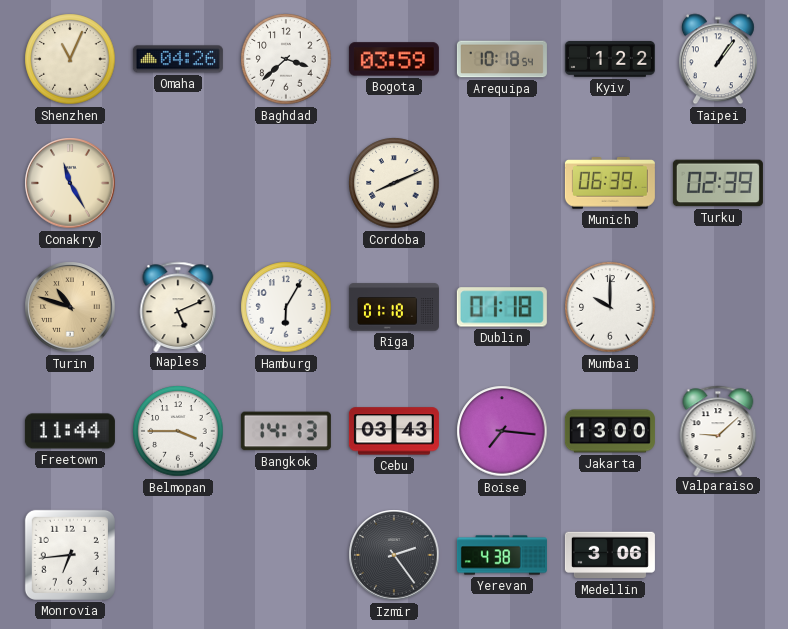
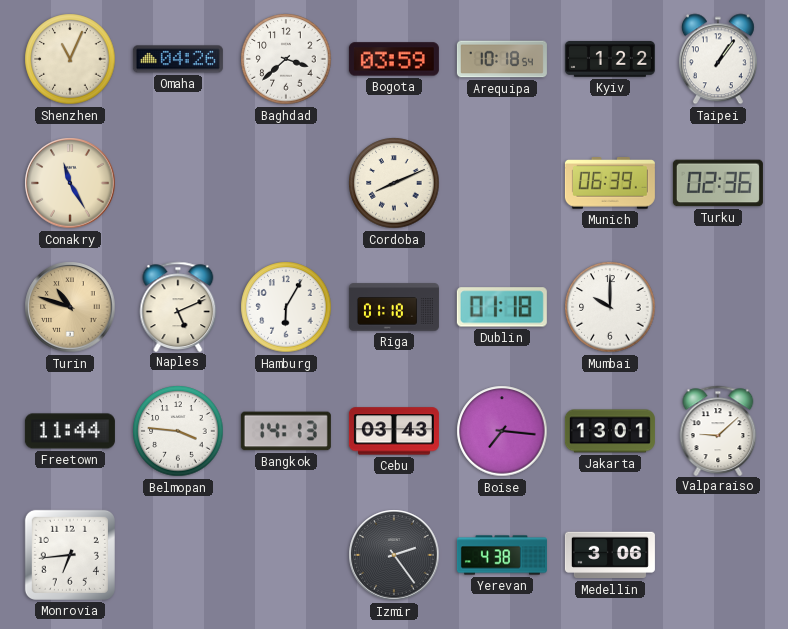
Turku: 02:39 -> 02:36
Belmopan: 3:45 -> 3:46
Jakarta: 13:00 -> 13:01
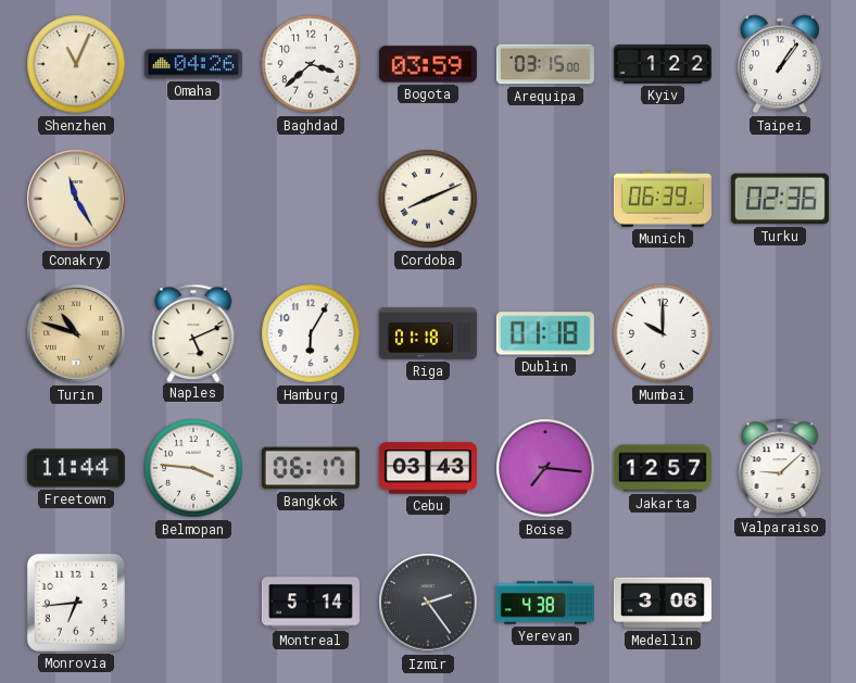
Arequipa: 10:18 -> 03:15
Bangkok: 14:13 -> 06:17
Jakarta: 13:01 -> 12:57
Montreal: none -> 5:14
